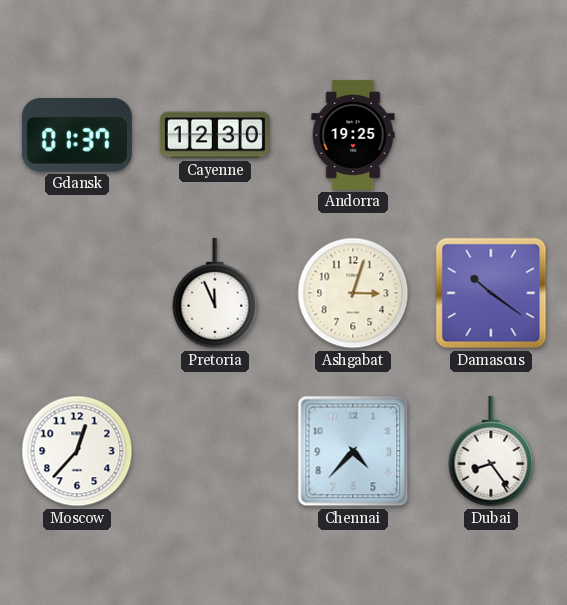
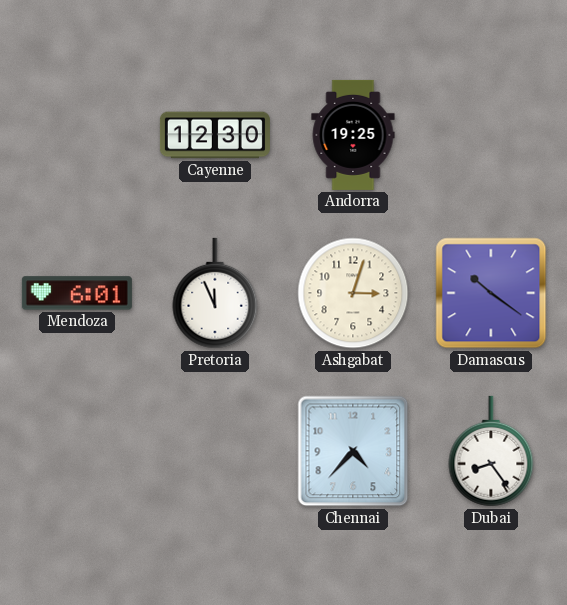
Gdansk: 01:37 -> none
Mendoza: none -> 6:01
Moscow: 12:37 -> none
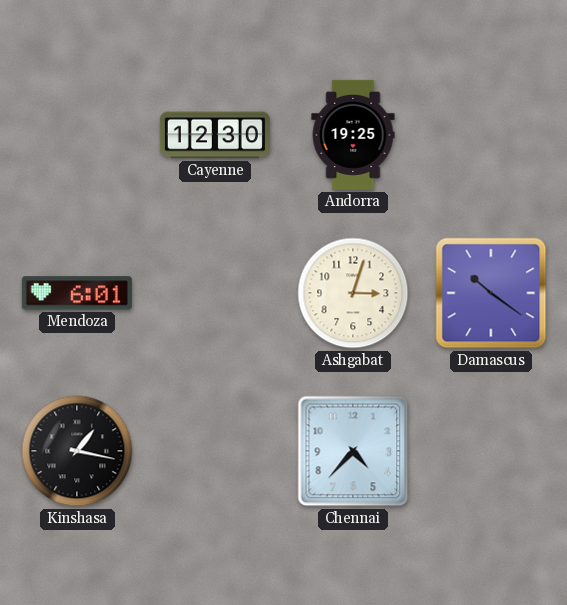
Pretoria: 11:56 -> none
Kinshasa: none -> 1:17
Dubai: 8:24 -> none
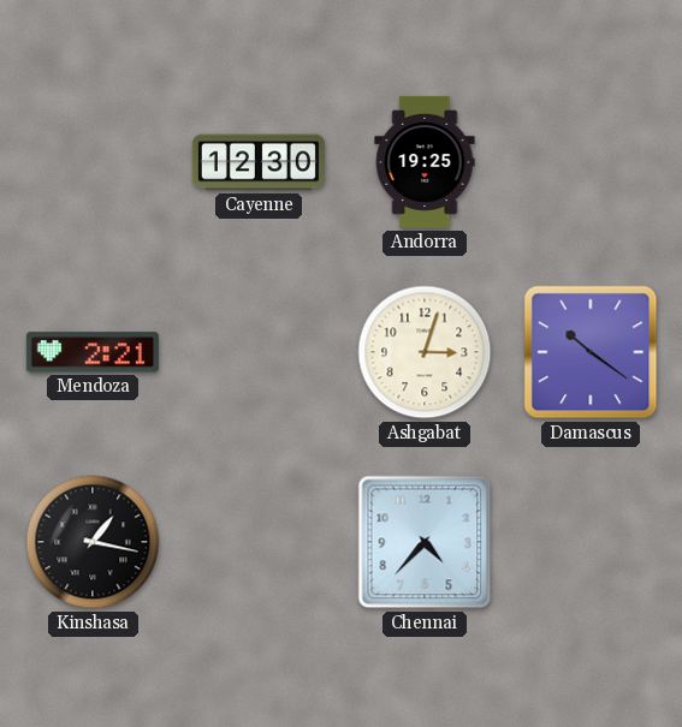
Mendoza: 6:01 -> 2:21
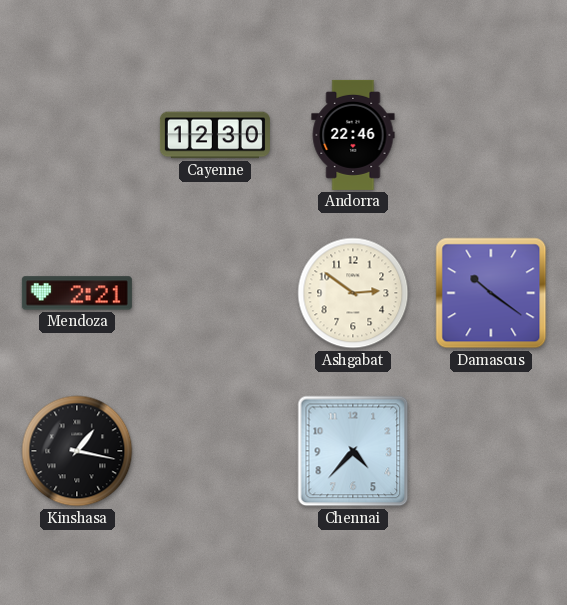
Andorra: 19:25 -> 22:46
Ashgabat: 3:03 -> 2:51
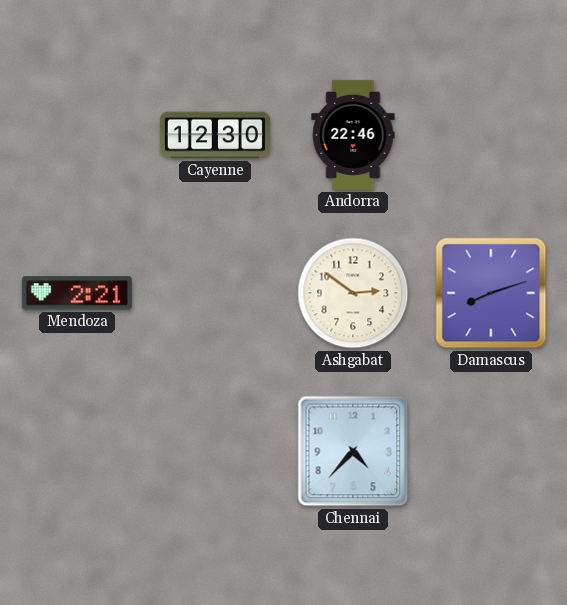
Damascus: 10:21 -> 8:12
Kinshasa: 1:17 -> none
